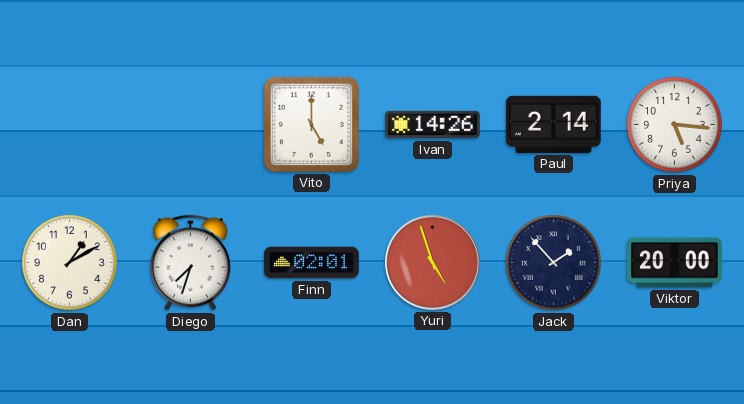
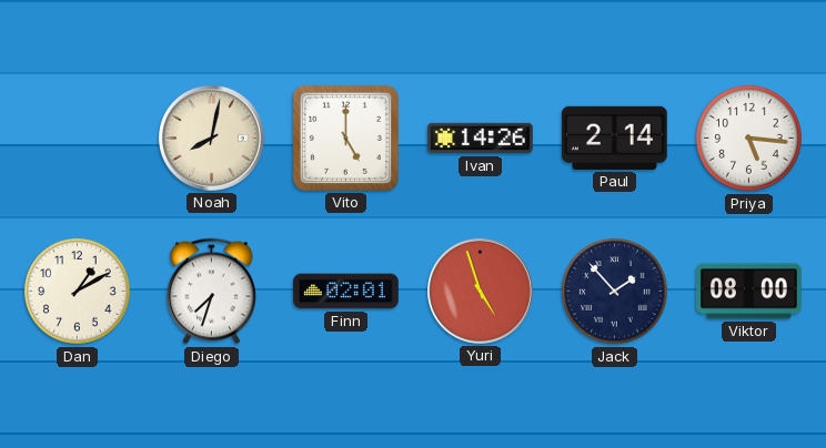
Noah: none -> 8:02
Viktor: 20:00 -> 08:00
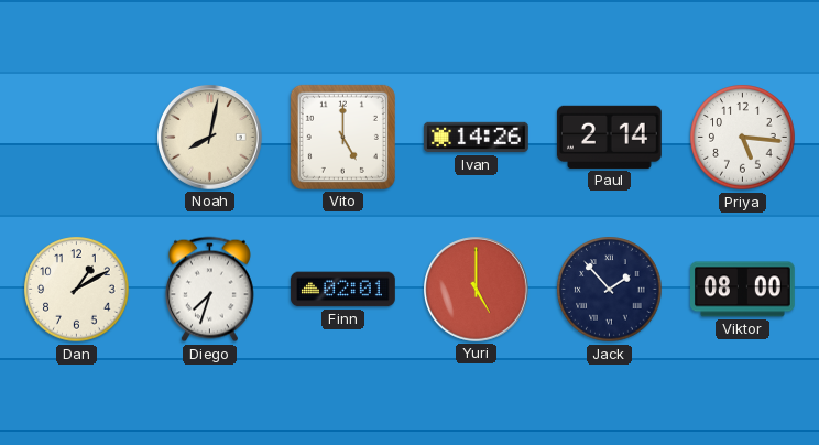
Yuri: 4:57 -> 5:00
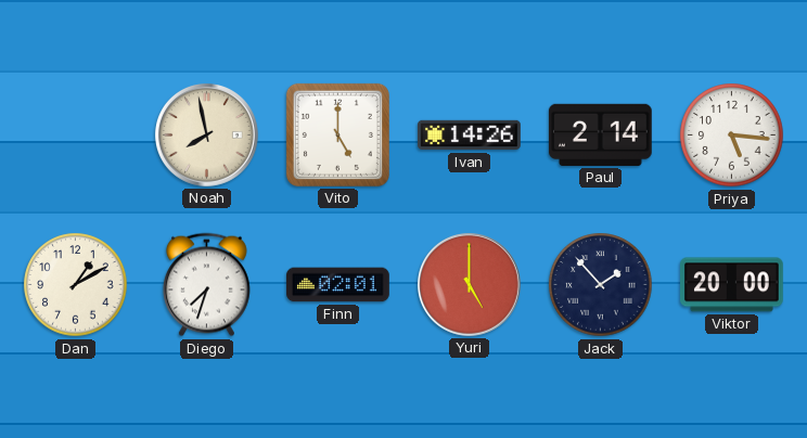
Noah: 8:02 -> 7:58
Viktor: 08:00 -> 20:00
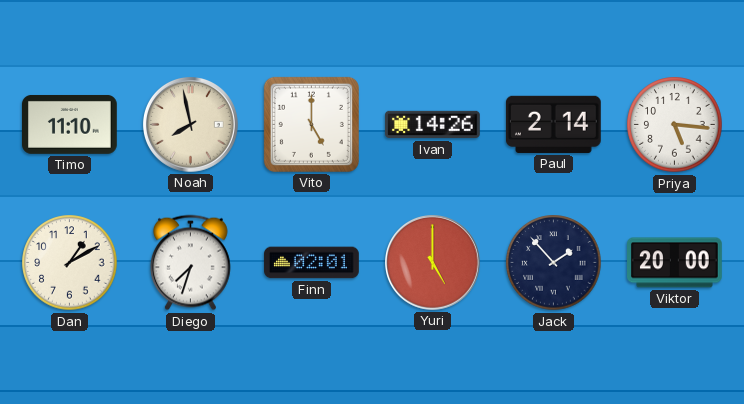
Timo: none -> 11:10
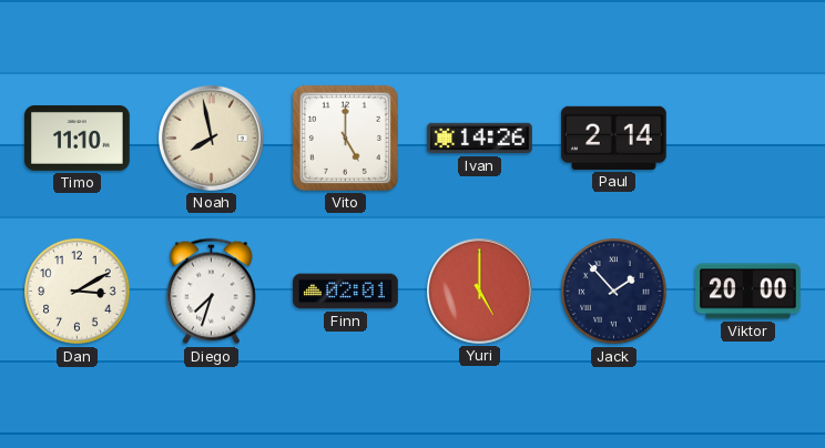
Priya: 5:16 -> none
Dan: 1:10 -> 3:10
